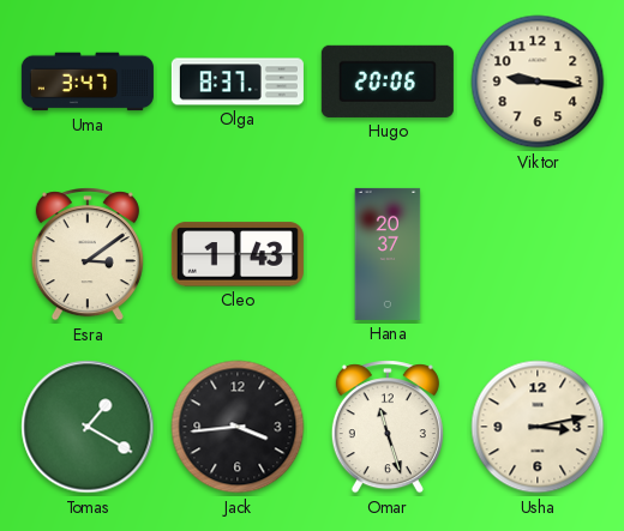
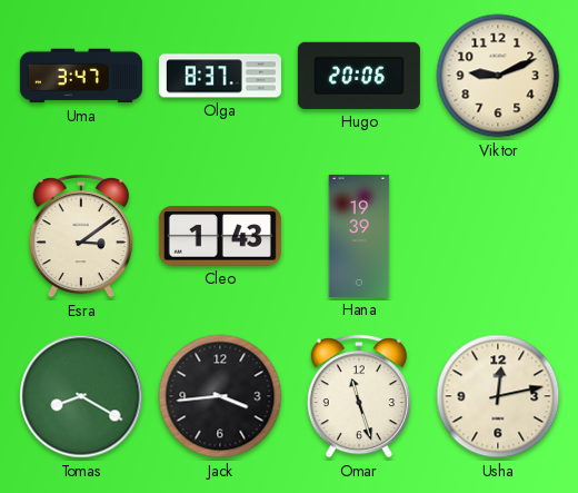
Viktor: 9:16 -> 9:11
Hana: 20:37 -> 19:39
Tomas: 1:20 -> 8:20
Usha: 3:13 -> 12:13
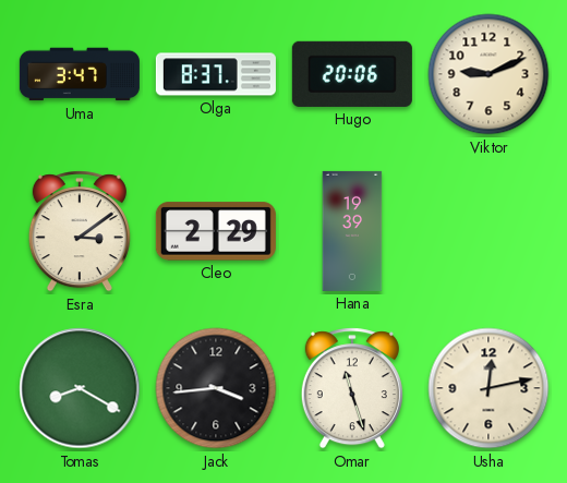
Cleo: 1:43 -> 2:29
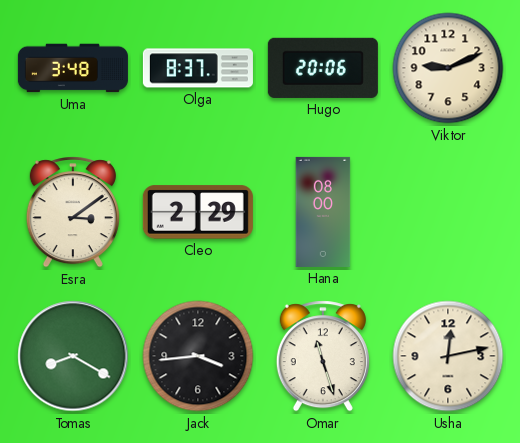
Uma: 3:47 -> 3:48
Hana: 19:39 -> 08:00
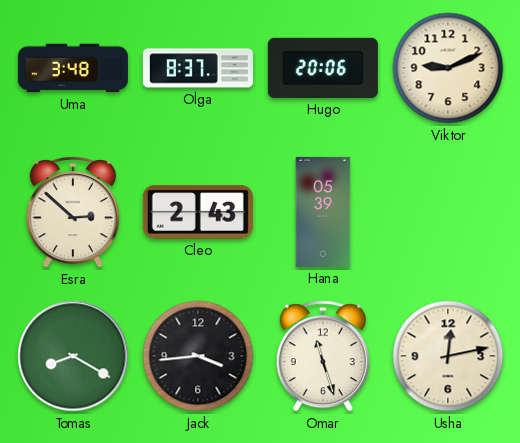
Esra: 3:09 -> 2:52
Cleo: 2:29 -> 2:43
Hana: 08:00 -> 05:39
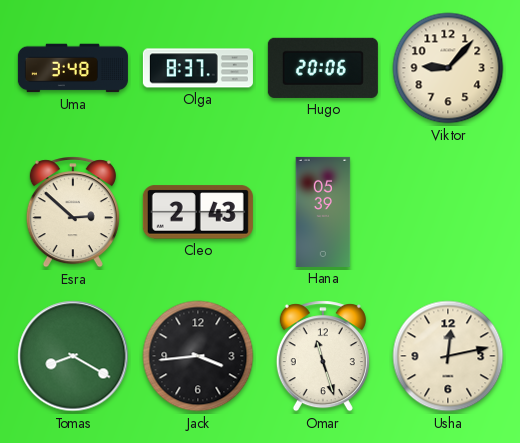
Viktor: 9:11 -> 9:07
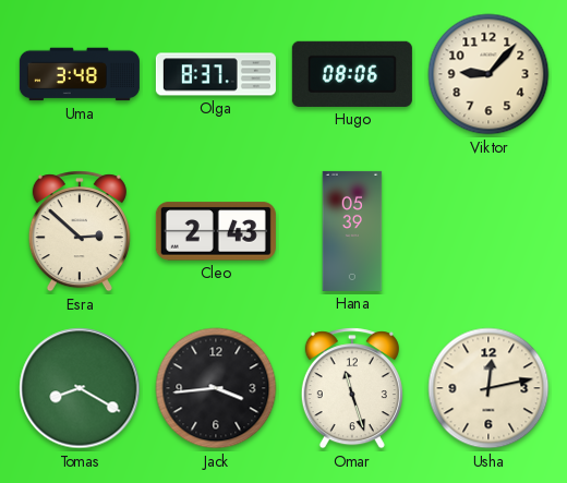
Hugo: 20:06 -> 08:06
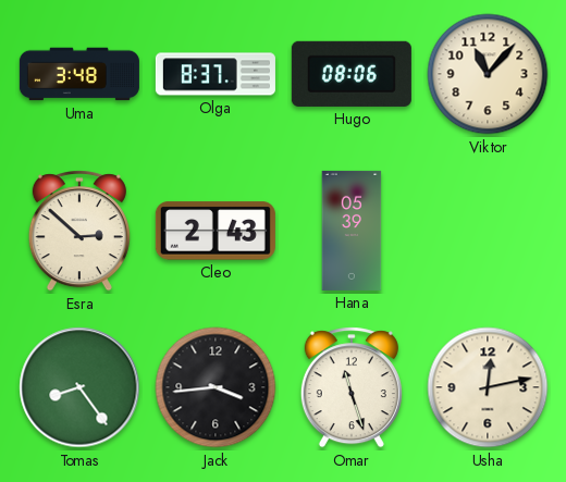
Viktor: 9:07 -> 11:07
Tomas: 8:20 -> 8:24
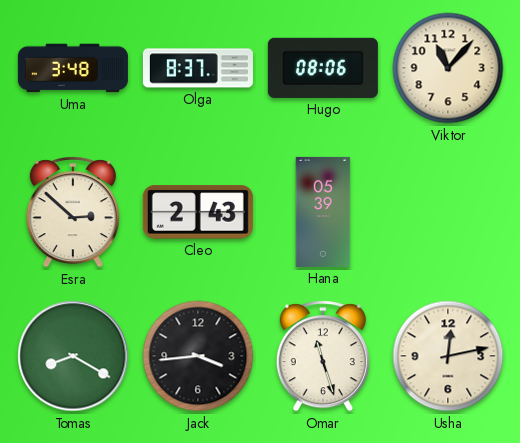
Tomas: 8:24 -> 8:20
